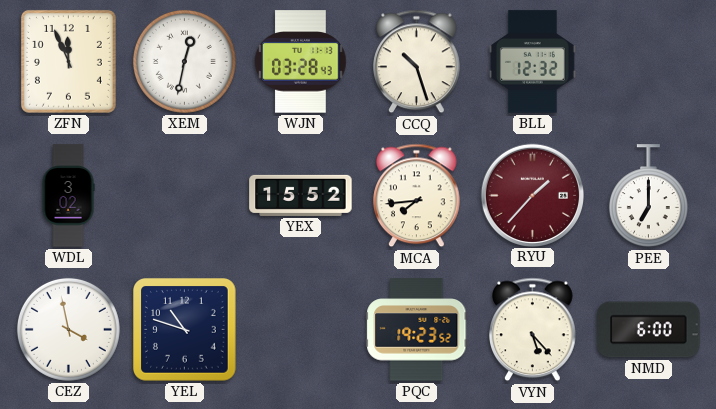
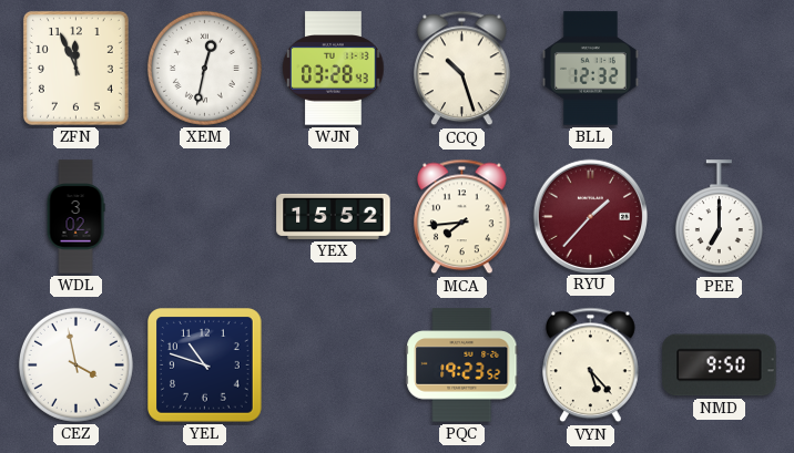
NMD: 6:00 -> 9:50
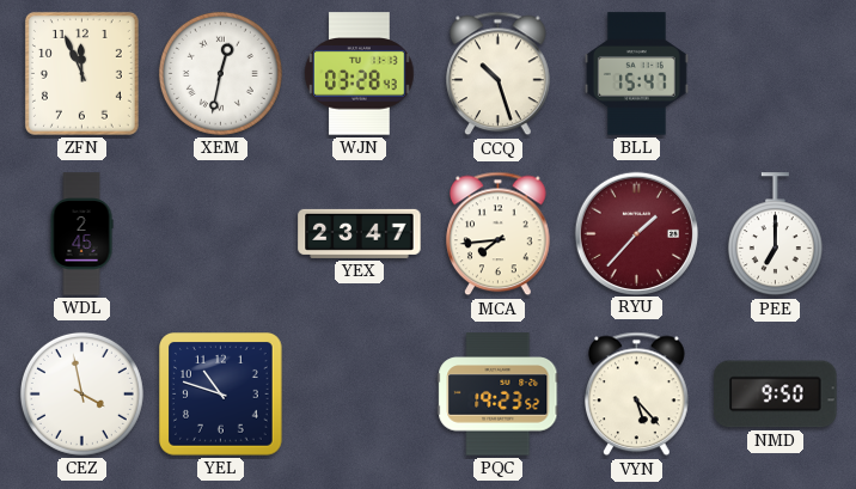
BLL: 12:32 -> 15:47
WDL: 3:02 -> 2:45
YEX: 15:52 -> 23:47
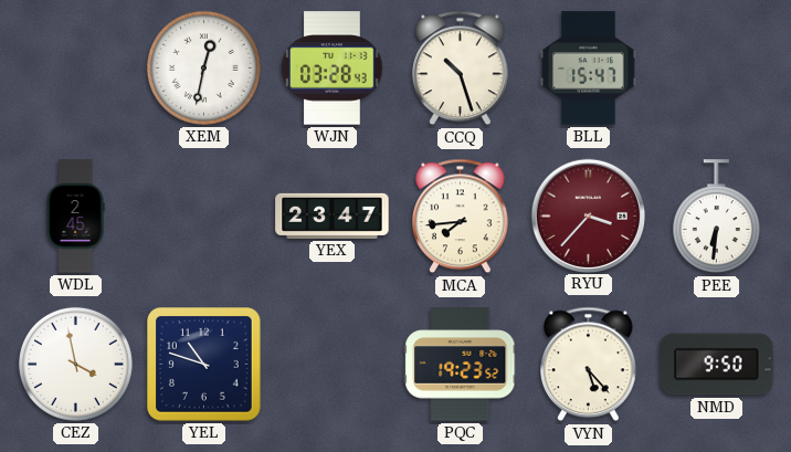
ZFN: 11:56 -> none
RYU: 1:37 -> 3:37
PEE: 7:00 -> 6:31
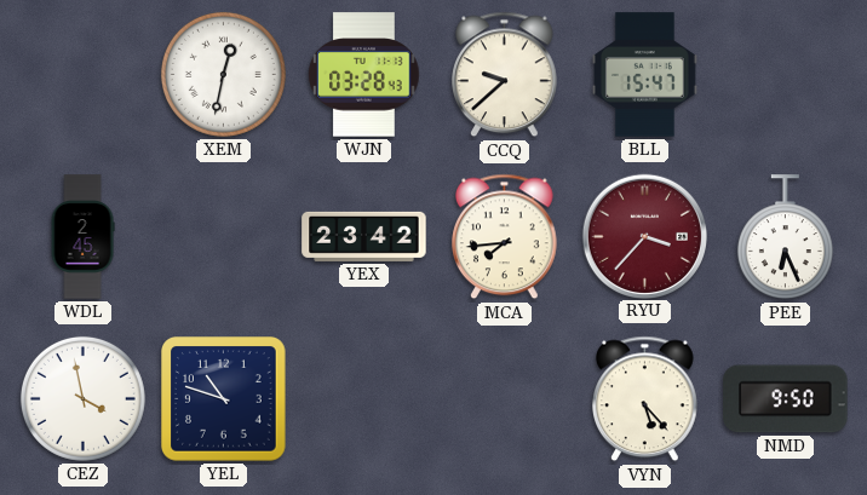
CCQ: 10:27 -> 9:38
YEX: 23:47 -> 23:42
PEE: 6:31 -> 6:26
PQC: 19:23 -> none
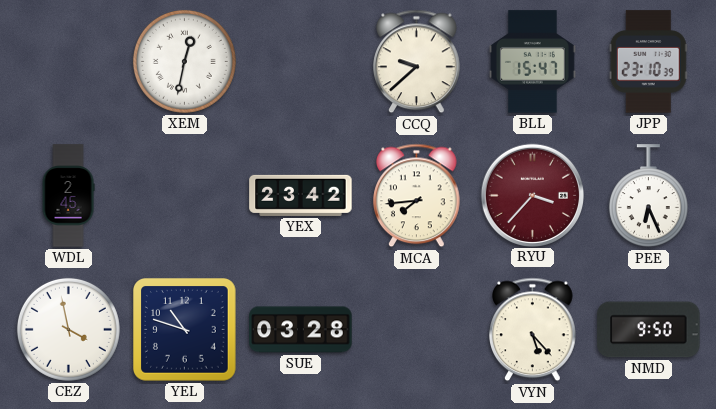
WJN: 03:28 -> none
JPP: none -> 23:10
SUE: none -> 03:28
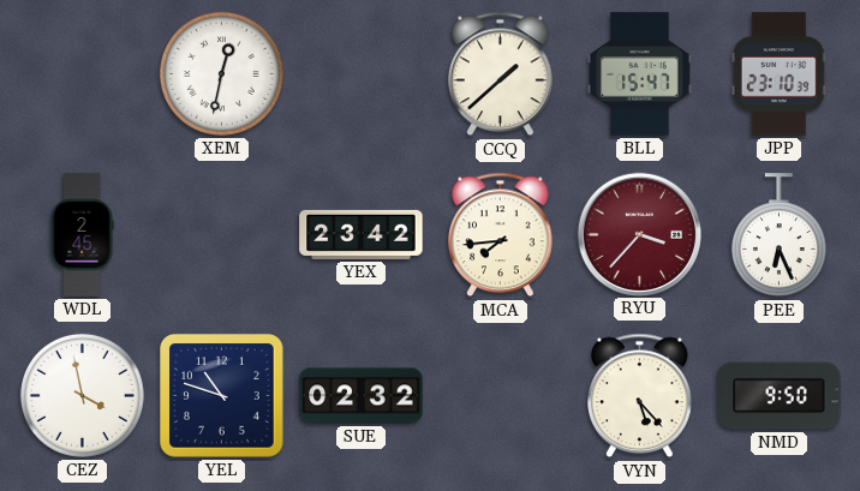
CCQ: 9:38 -> 1:38
SUE: 03:28 -> 02:32
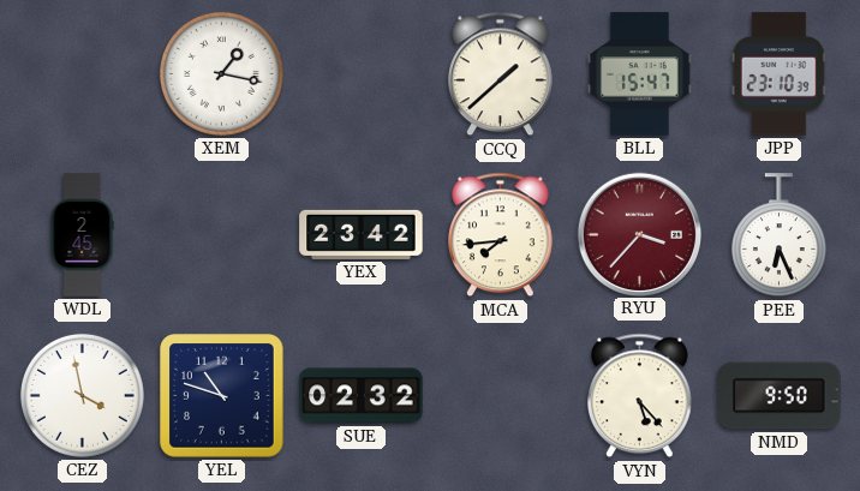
XEM: 12:32 -> 1:17
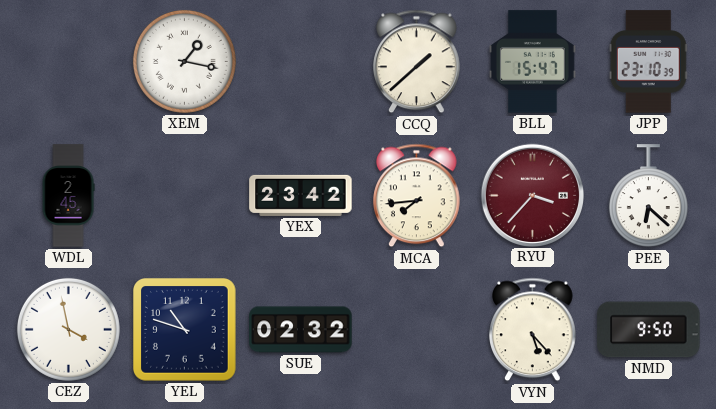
PEE: 6:26 -> 6:22
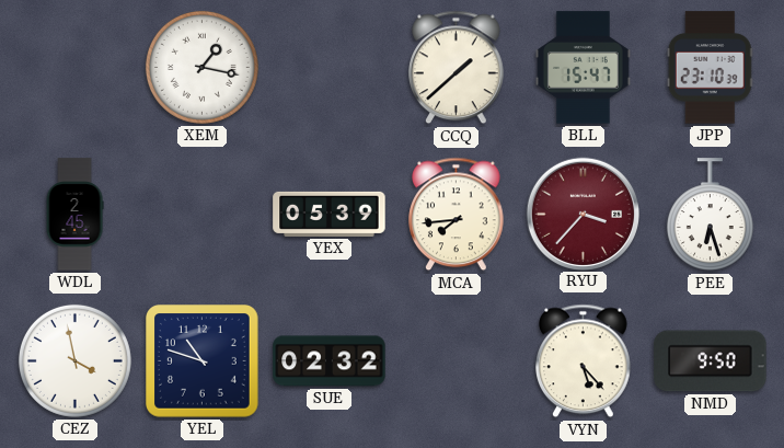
YEX: 23:42 -> 05:39
PEE: 6:22 -> 6:27
